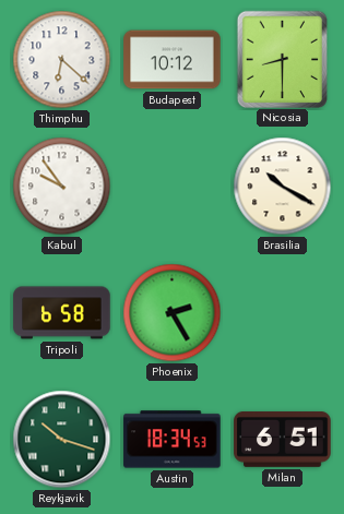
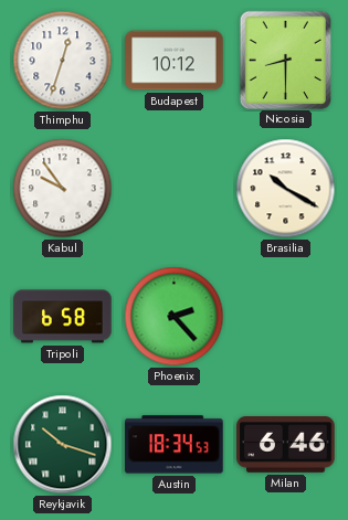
Thimphu: 6:22 -> 12:33
Phoenix: 2:25 -> 2:23
Milan: 6:51 -> 6:46
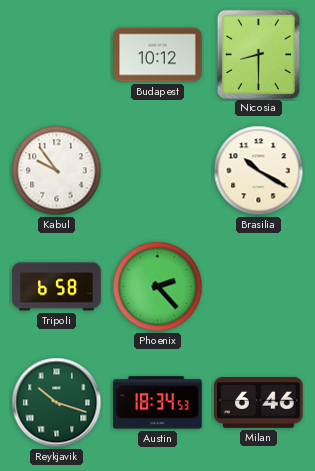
Thimphu: 12:33 -> none
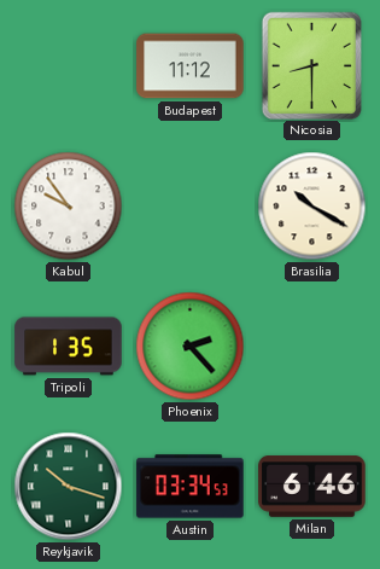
Budapest: 10:12 -> 11:12
Tripoli: 6:58 -> 1:35
Austin: 18:34 -> 03:34
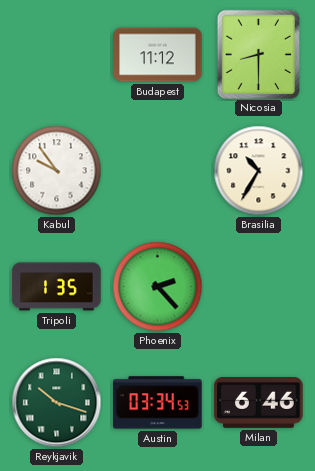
Brasilia: 10:20 -> 10:35
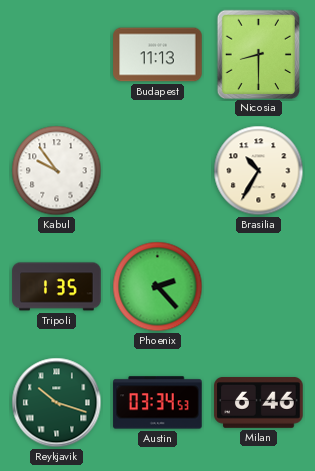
Budapest: 11:12 -> 11:13
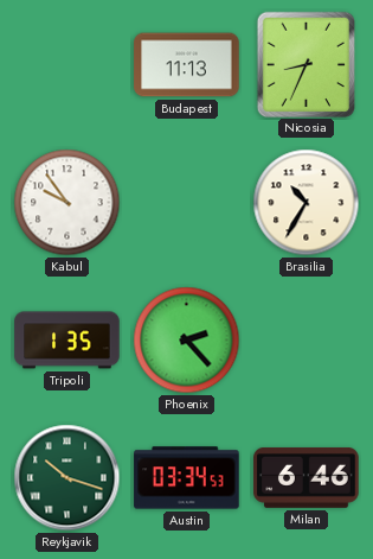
Nicosia: 8:30 -> 8:34
